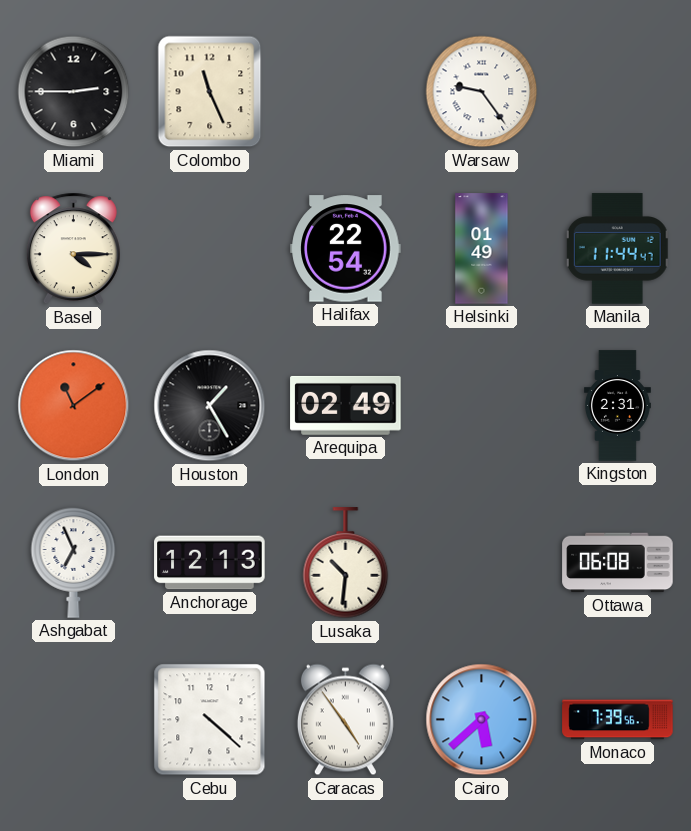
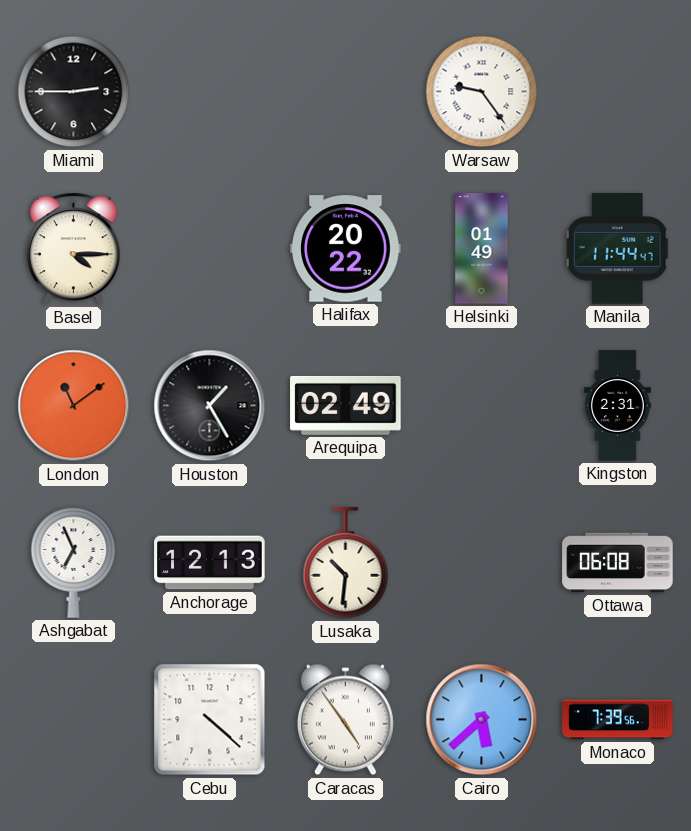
Colombo: 11:26 -> none
Halifax: 22:54 -> 20:22
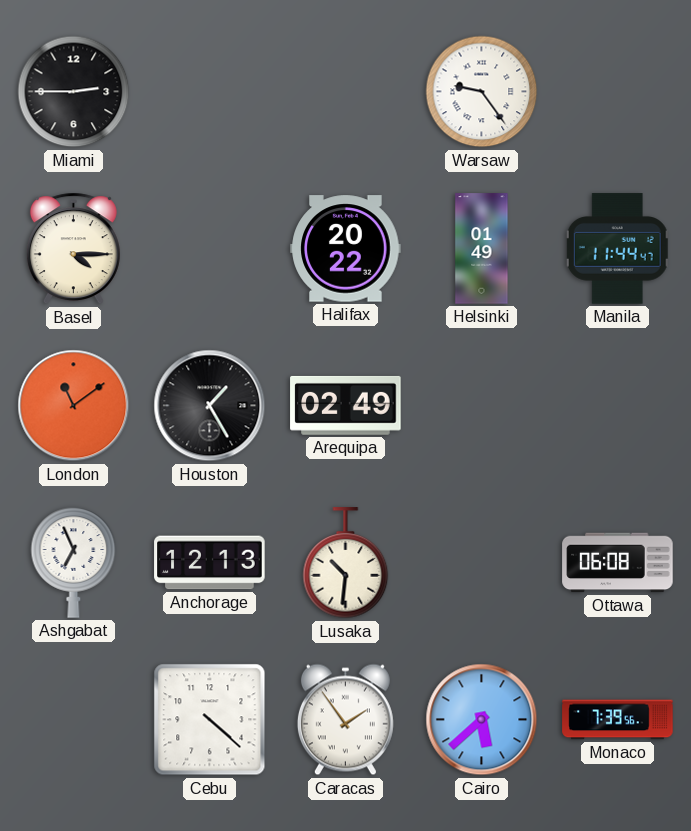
Kingston: 2:31 -> none
Caracas: 4:54 -> 1:54
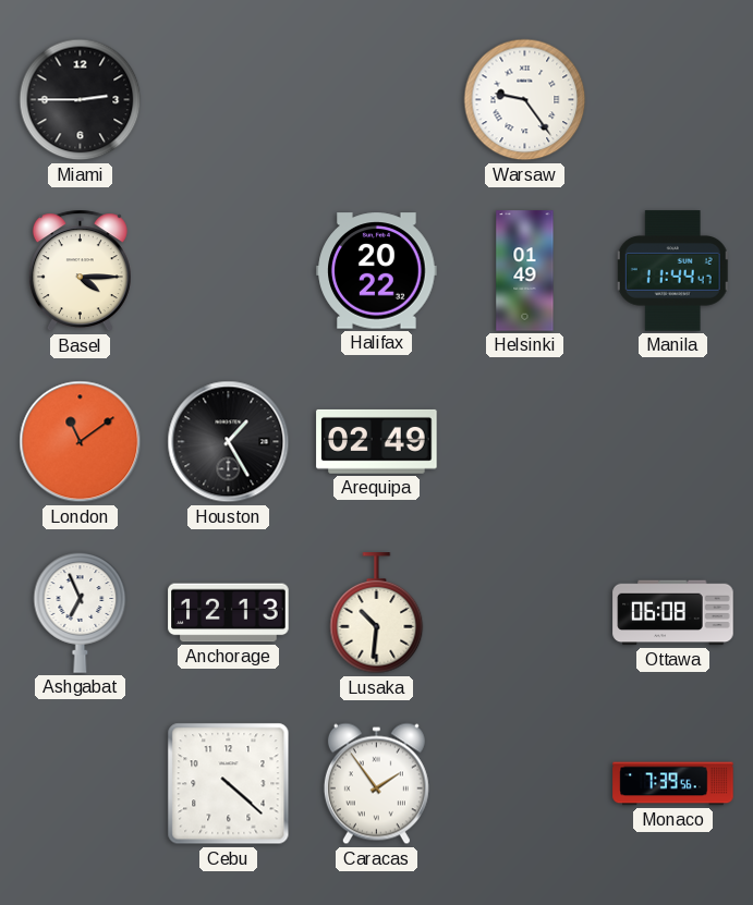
Cairo: 5:38 -> none
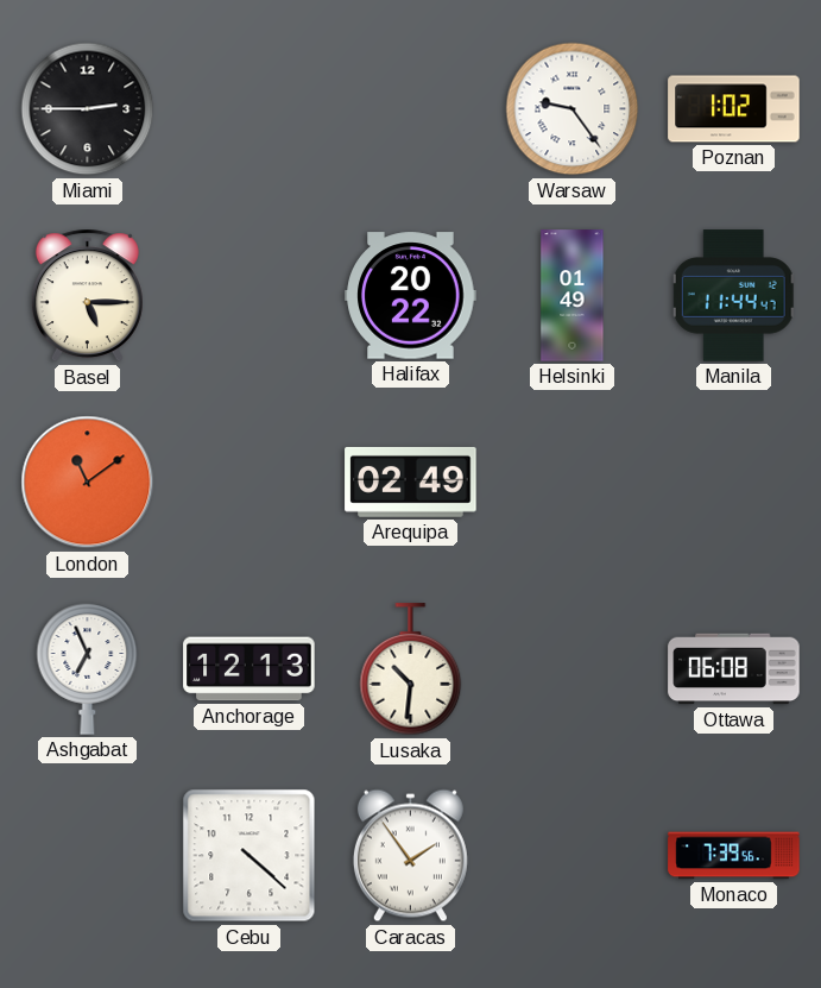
Poznan: none -> 1:02
Basel: 4:15 -> 5:15
Houston: 1:25 -> none
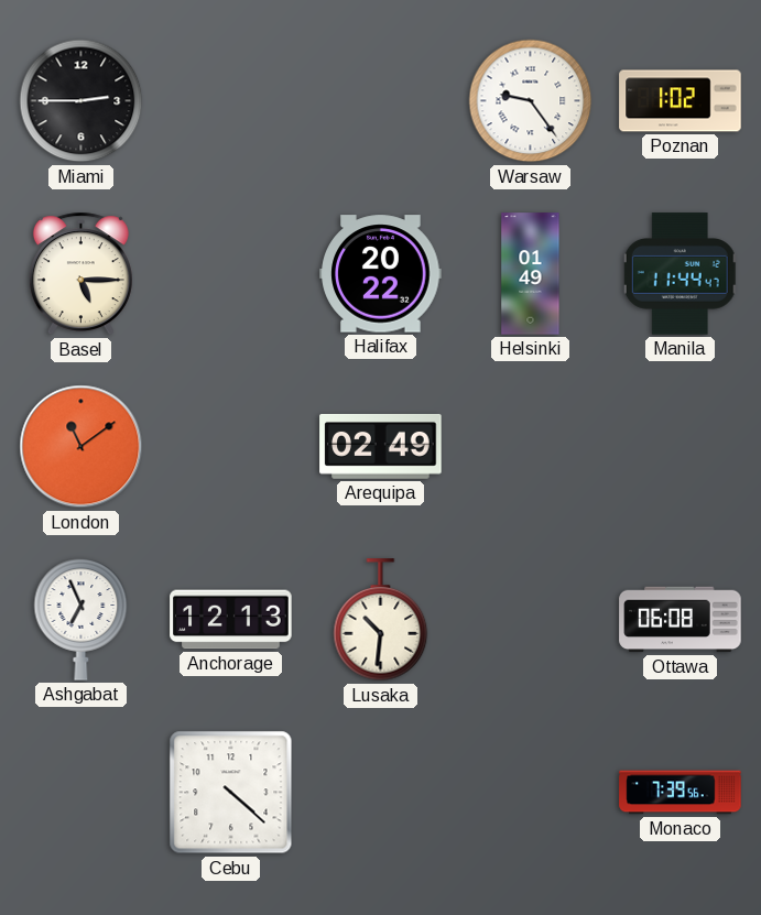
Caracas: 1:54 -> none
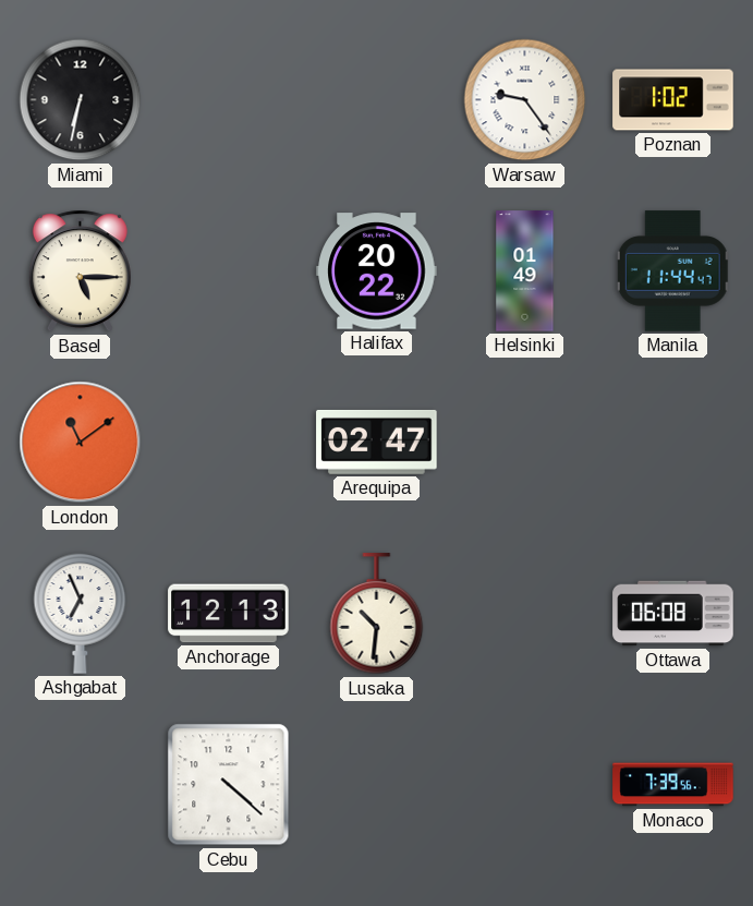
Miami: 2:45 -> 6:32
Arequipa: 02:49 -> 02:47
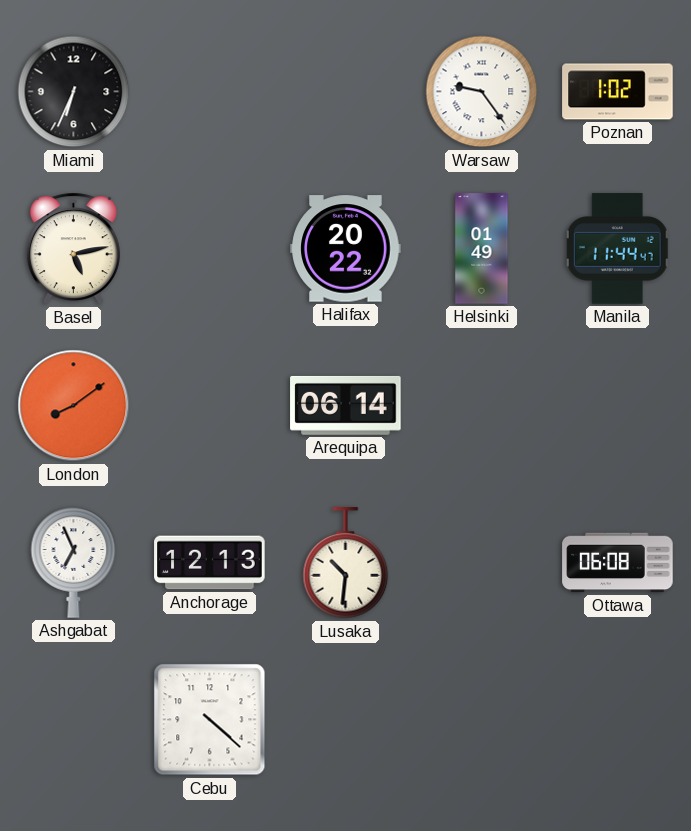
Miami: 6:32 -> 6:34
Basel: 5:15 -> 5:13
London: 11:09 -> 8:09
Arequipa: 02:47 -> 06:14
Monaco: 7:39 -> none
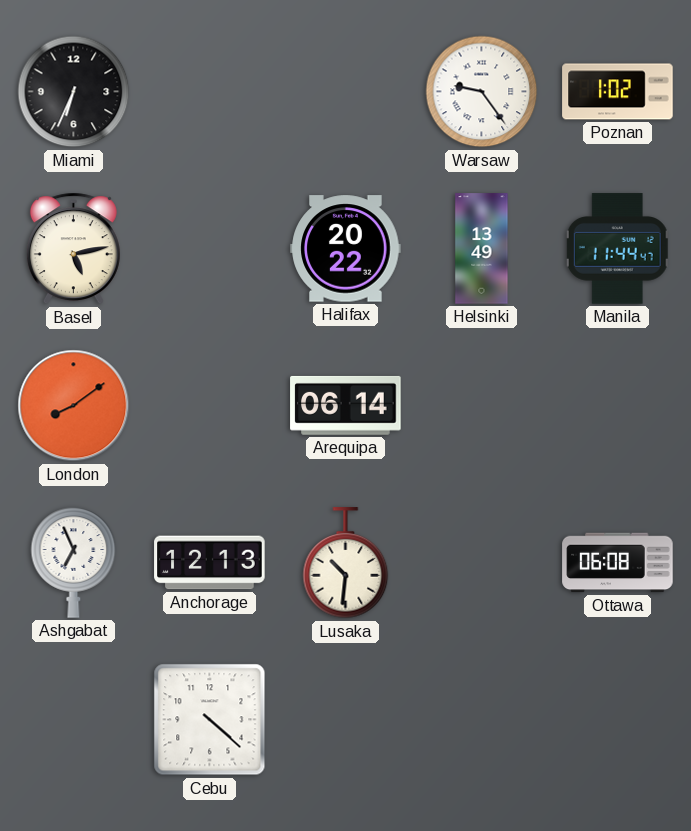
Helsinki: 01:49 -> 13:49
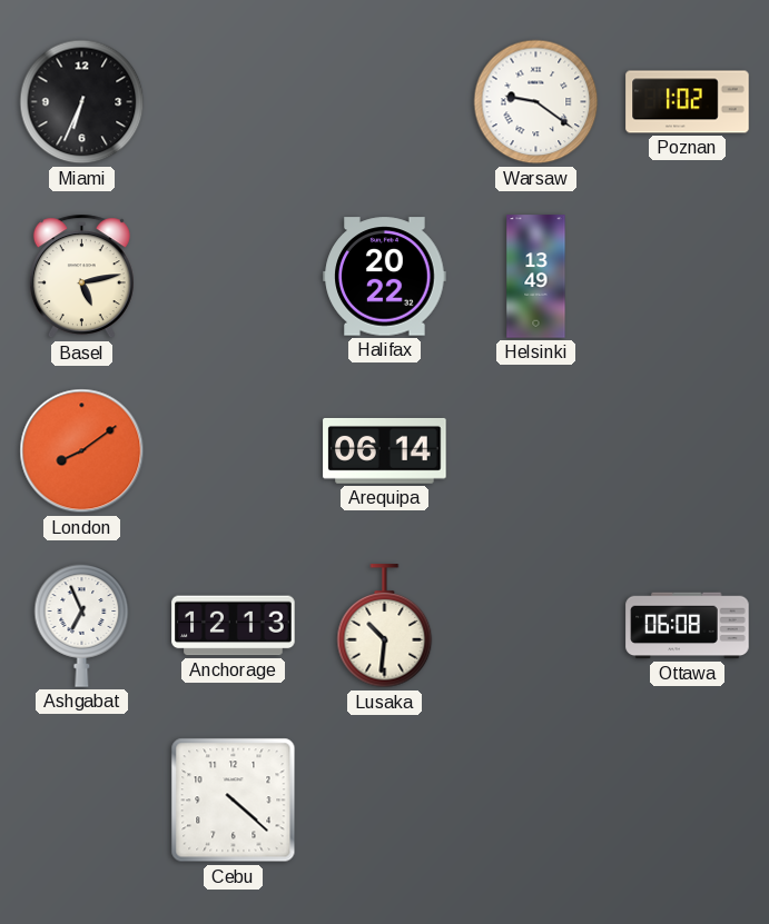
Warsaw: 9:24 -> 9:21
Manila: 11:44 -> none
